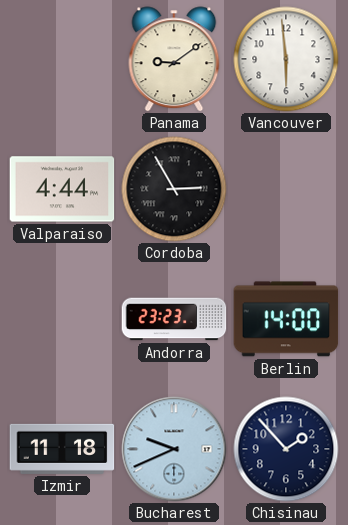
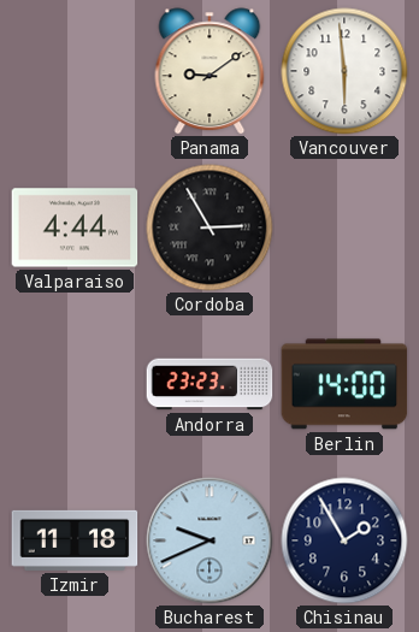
Chisinau: 1:53 -> 1:55
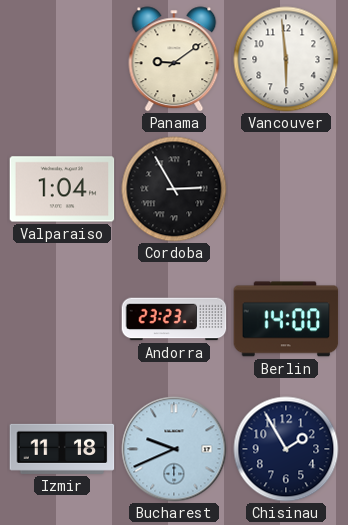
Valparaiso: 4:44 -> 1:04
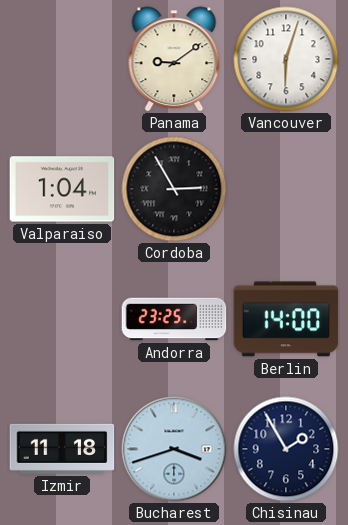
Vancouver: 5:59 -> 6:03
Andorra: 23:23 -> 23:25
Bucharest: 9:41 -> 3:42
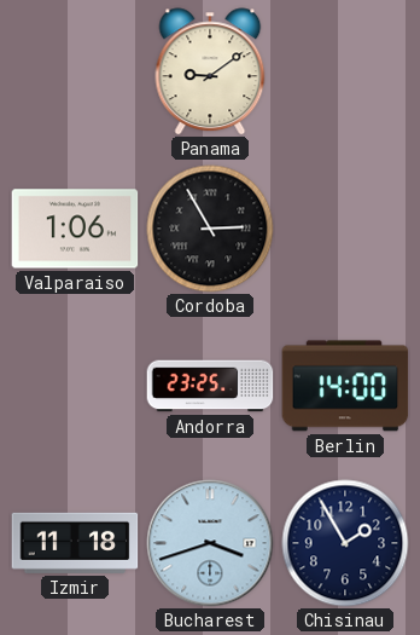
Vancouver: 6:03 -> none
Valparaiso: 1:04 -> 1:06
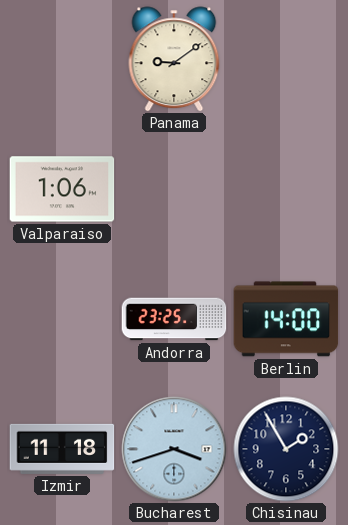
Cordoba: 2:55 -> none
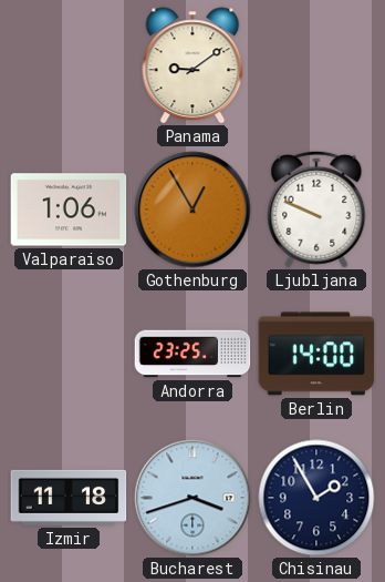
Gothenburg: none -> 12:55
Ljubljana: none -> 9:49
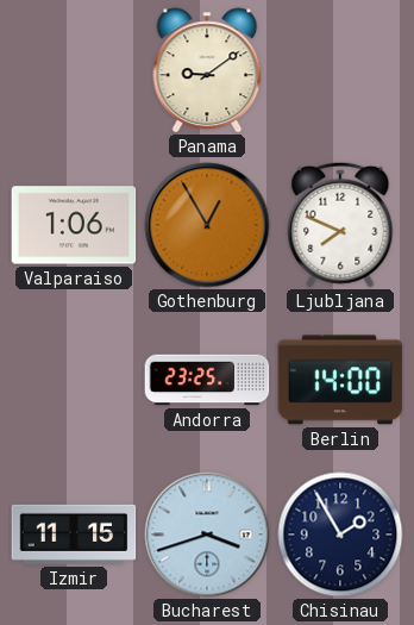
Ljubljana: 9:49 -> 7:49
Izmir: 11:18 -> 11:15
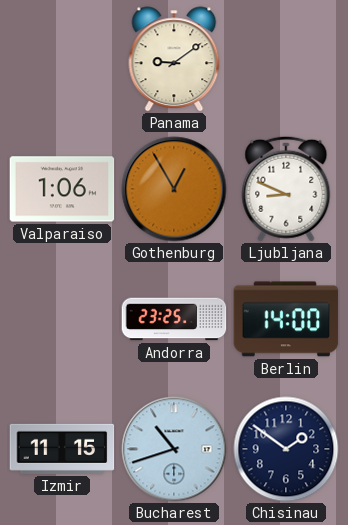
Ljubljana: 7:49 -> 8:49
Bucharest: 3:42 -> 10:42
Chisinau: 1:55 -> 1:51
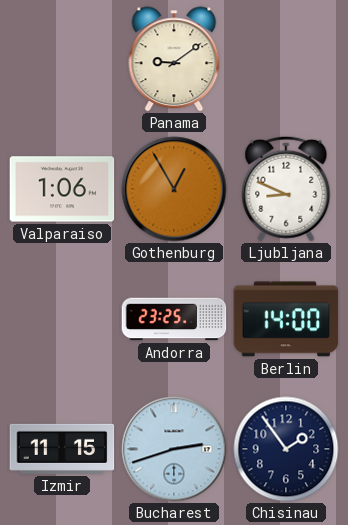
Bucharest: 10:42 -> 2:42
Chisinau: 1:51 -> 1:54
